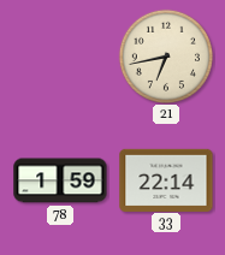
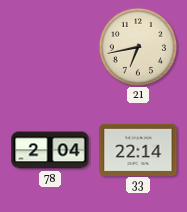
78: 1:59 -> 2:04
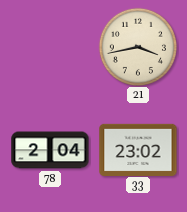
21: 6:43 -> 3:43
33: 22:14 -> 23:02
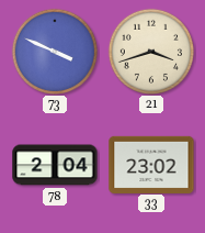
73: none -> 3:49
21: 3:43 -> 3:42
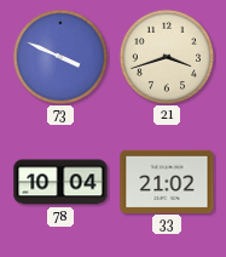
78: 2:04 -> 10:04
33: 23:02 -> 21:02
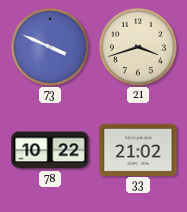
78: 10:04 -> 10:22
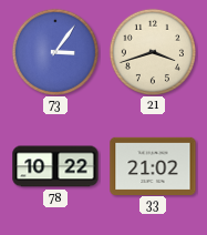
73: 3:49 -> 3:06
